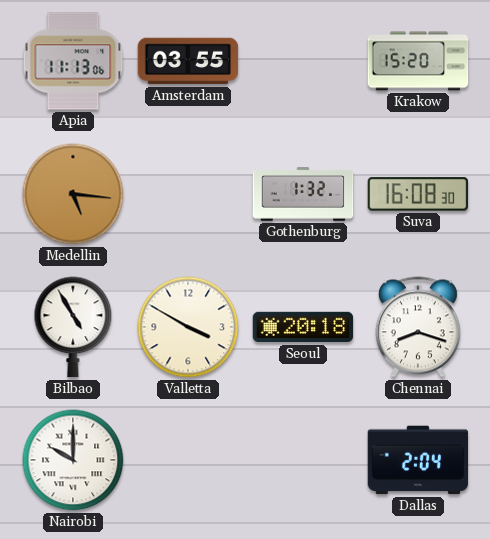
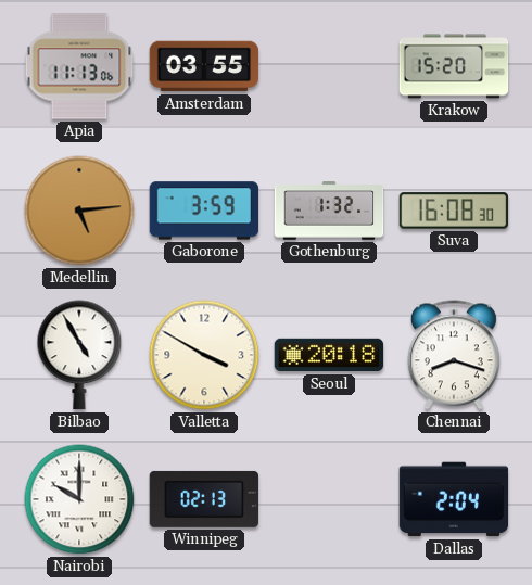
Medellin: 5:16 -> 5:14
Gaborone: none -> 3:59
Winnipeg: none -> 02:13
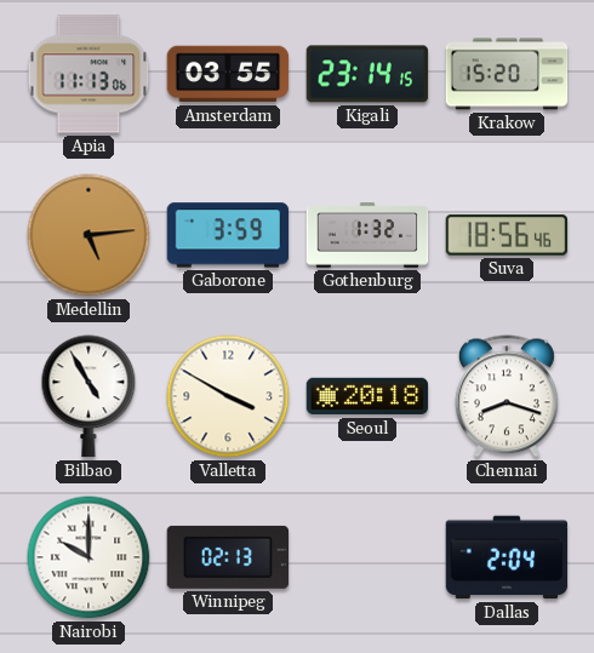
Kigali: none -> 23:14
Suva: 16:08 -> 18:56
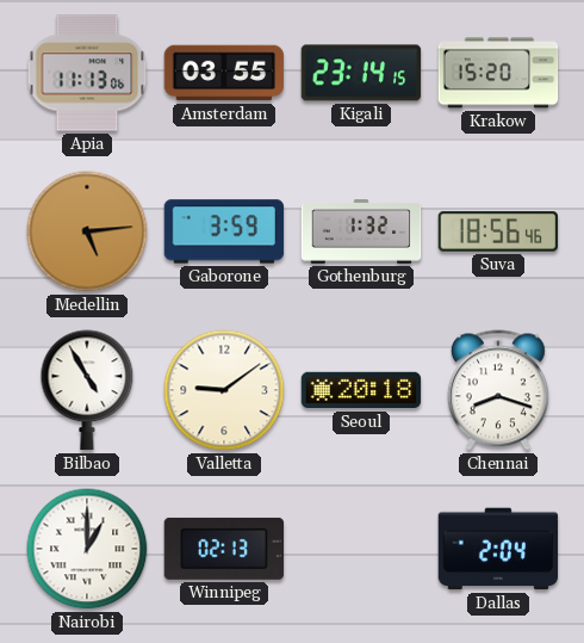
Valletta: 3:50 -> 9:09
Nairobi: 10:00 -> 1:00
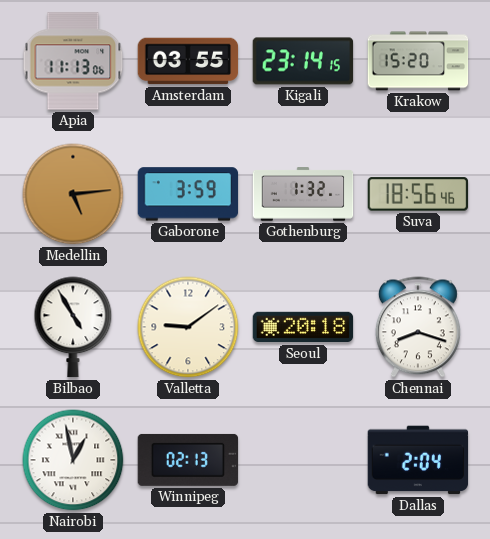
Nairobi: 1:00 -> 12:58
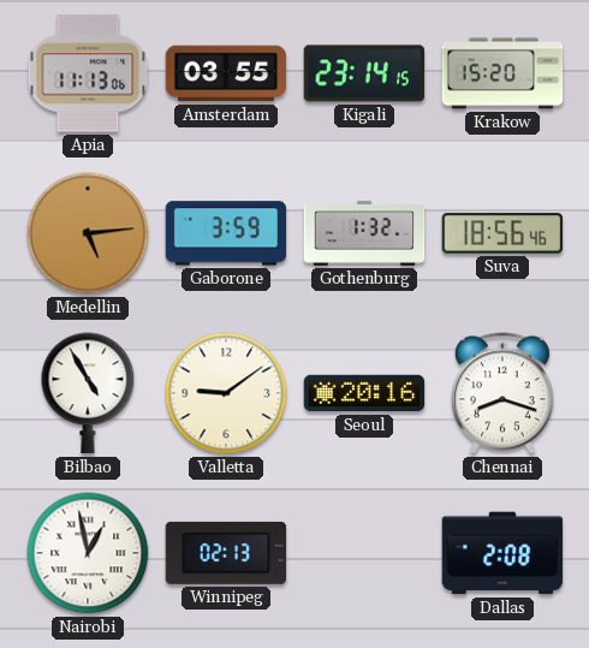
Seoul: 20:18 -> 20:16
Dallas: 2:04 -> 2:08
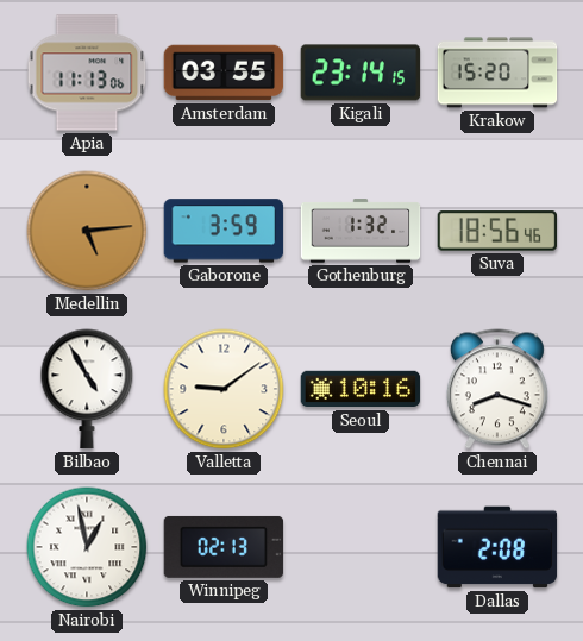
Seoul: 20:16 -> 10:16
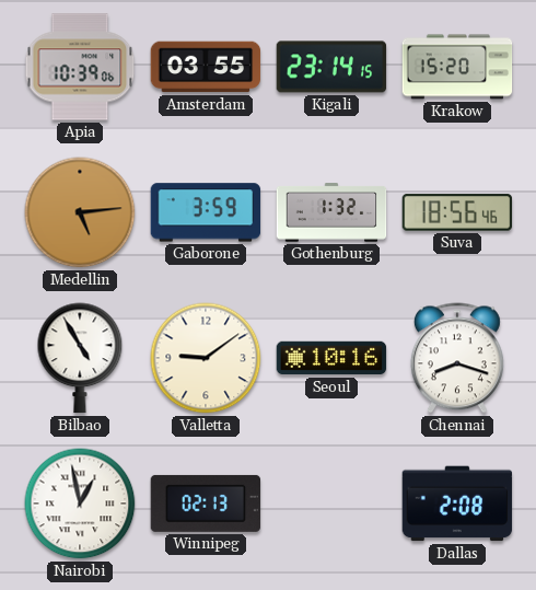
Apia: 11:13 -> 10:39
